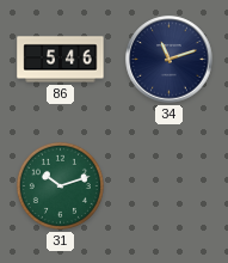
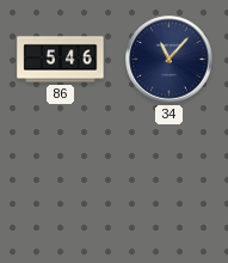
34: 11:12 -> 11:07
31: 10:12 -> none
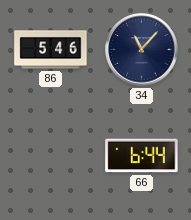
66: none -> 6:44
